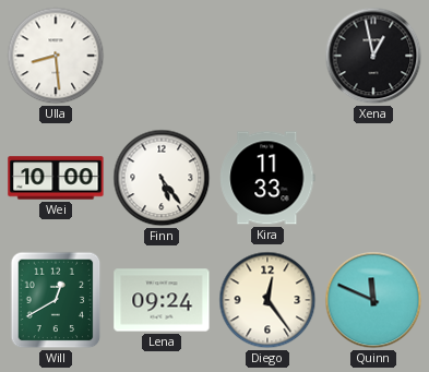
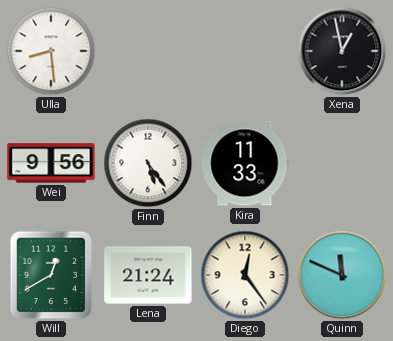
Wei: 10:00 -> 9:56
Lena: 09:24 -> 21:24
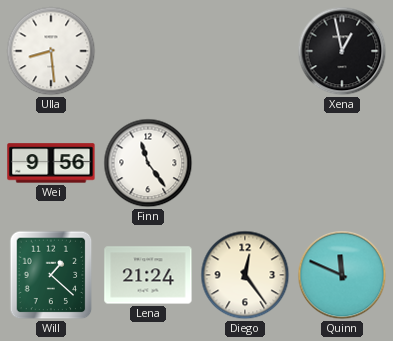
Finn: 5:24 -> 11:24
Kira: 11:33 -> none
Will: 12:40 -> 1:22
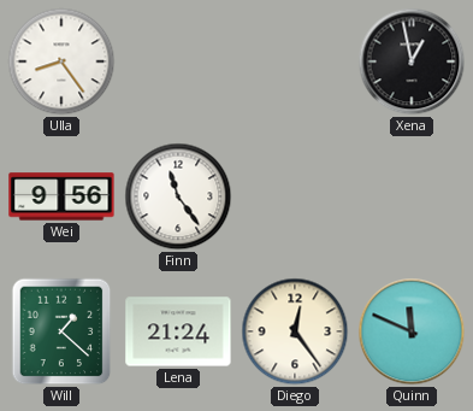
Ulla: 8:29 -> 8:24
